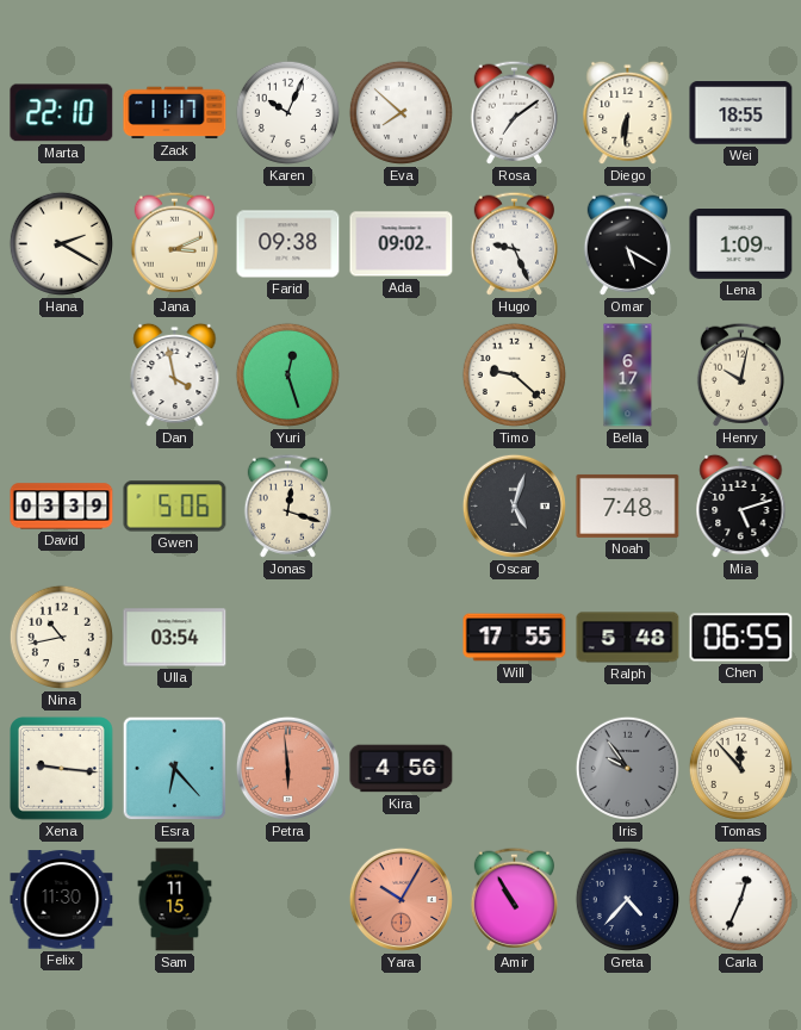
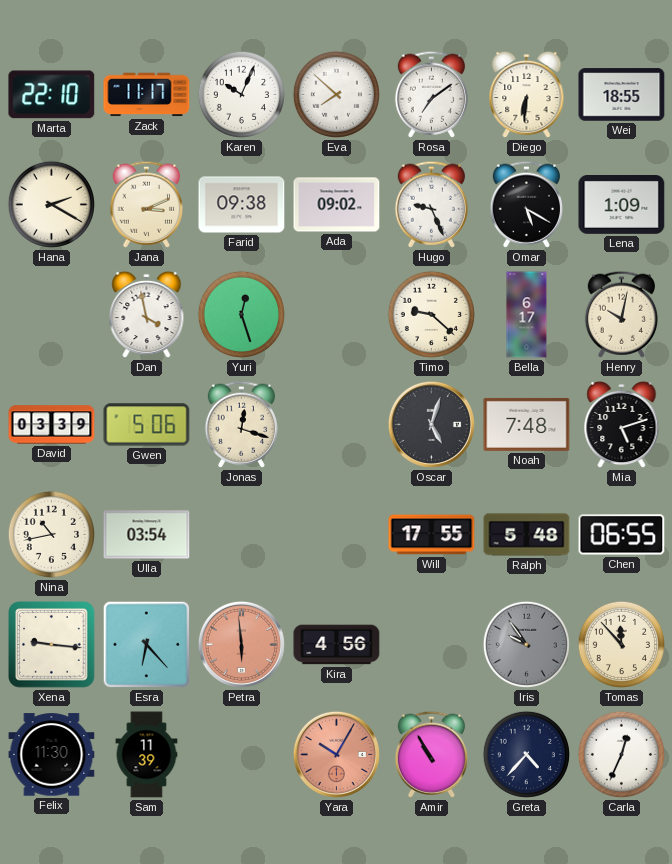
Sam: 11:15 -> 11:39
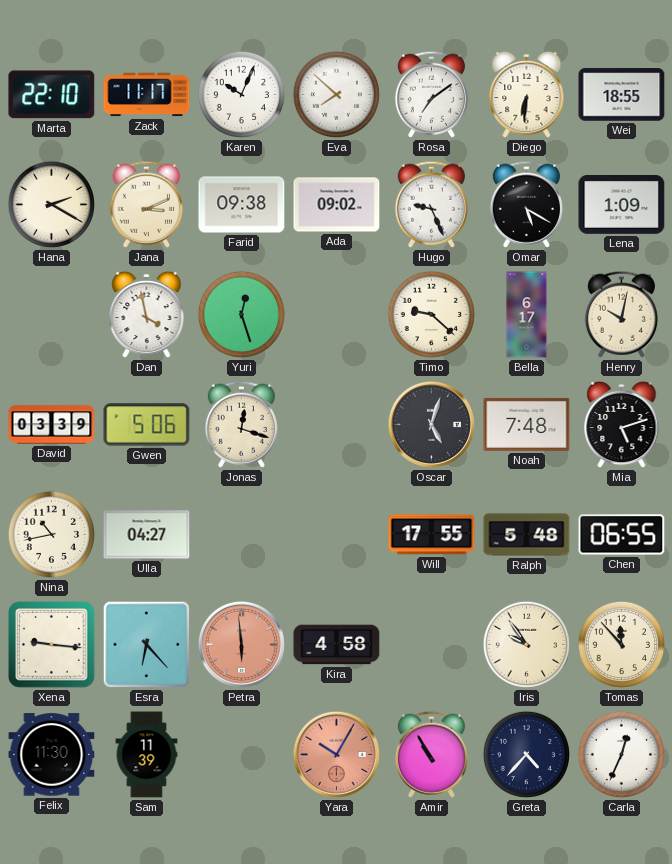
Ulla: 03:54 -> 04:27
Kira: 4:56 -> 4:58
Iris dial: grey -> cream
